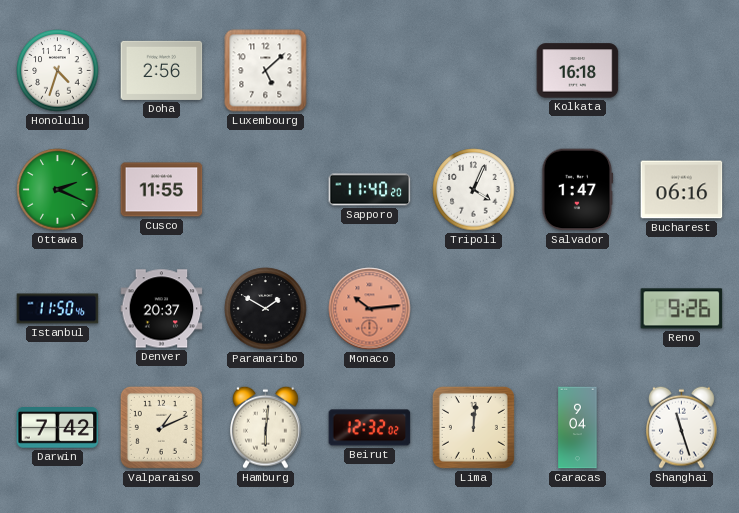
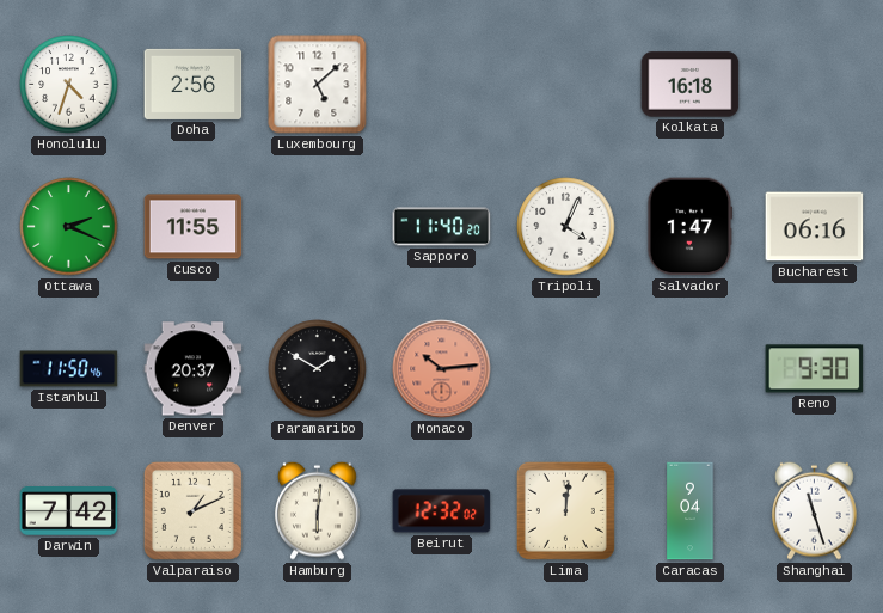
Reno: 9:26 -> 9:30
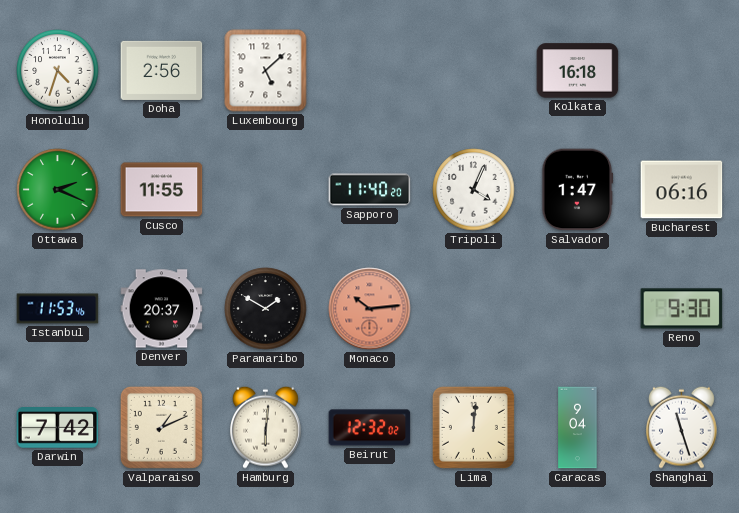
Istanbul: 11:50 -> 11:53
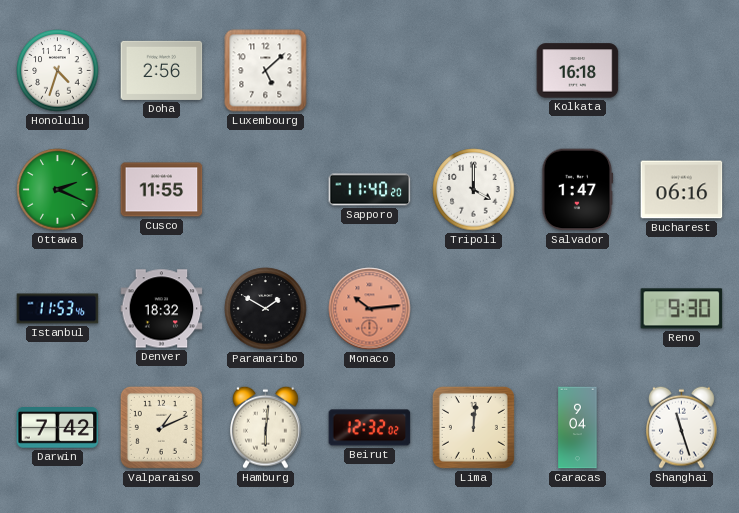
Tripoli: 4:04 -> 4:00
Denver: 20:37 -> 18:32
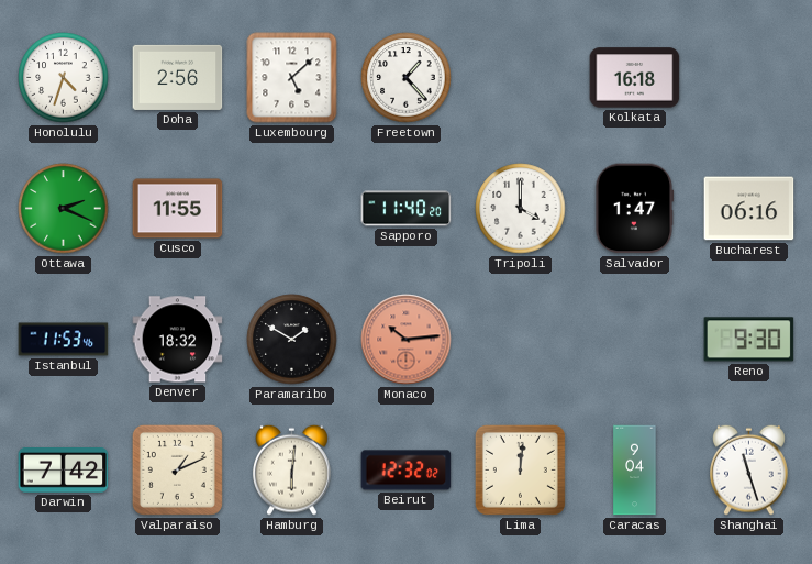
Freetown: none -> 1:23
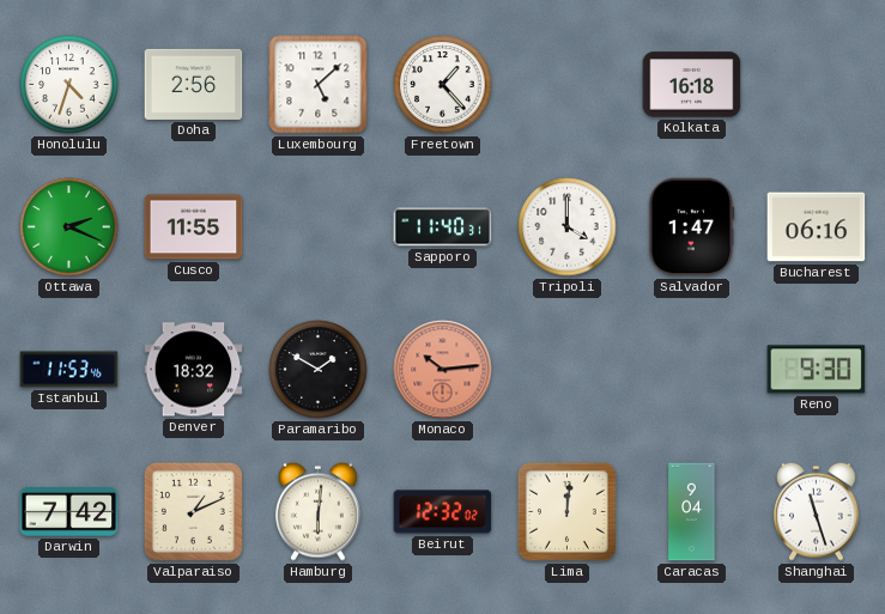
Sapporo: 11:40:20 -> 11:40:31
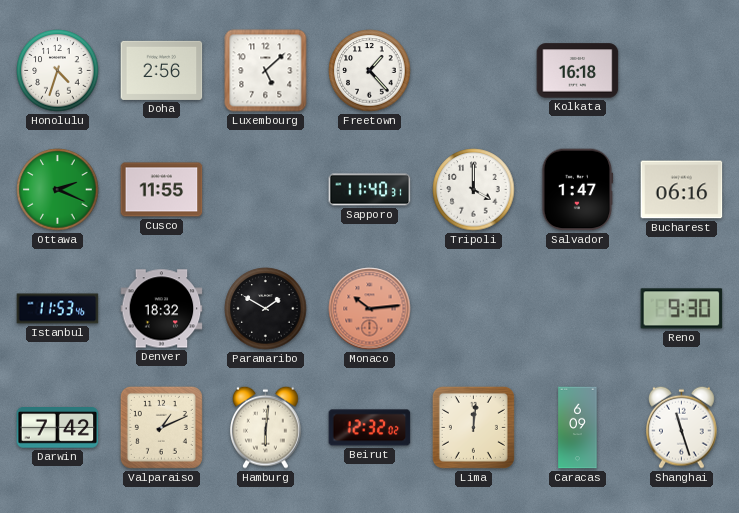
Caracas: 9:04 -> 6:09
